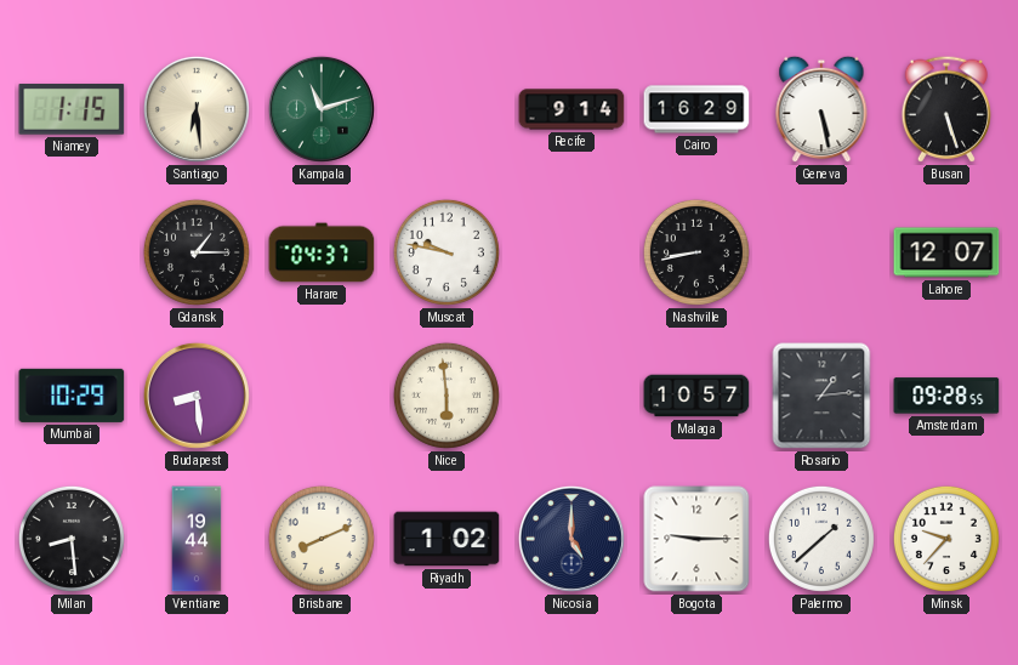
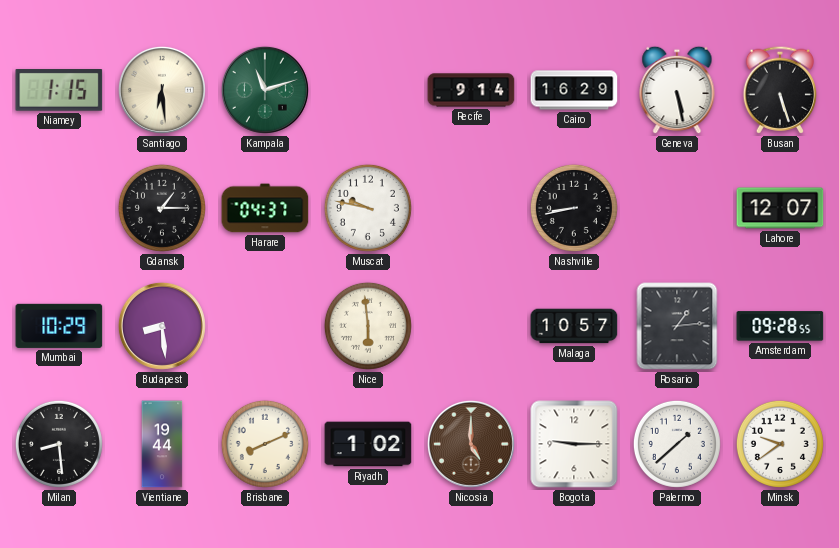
Nicosia dial: navy -> brown
Minsk: 9:37 -> 9:39
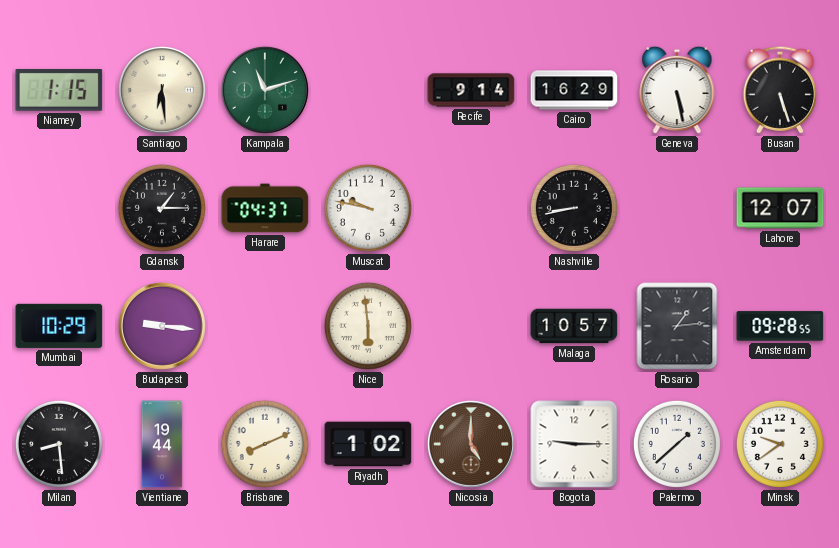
Budapest: 8:29 -> 9:16
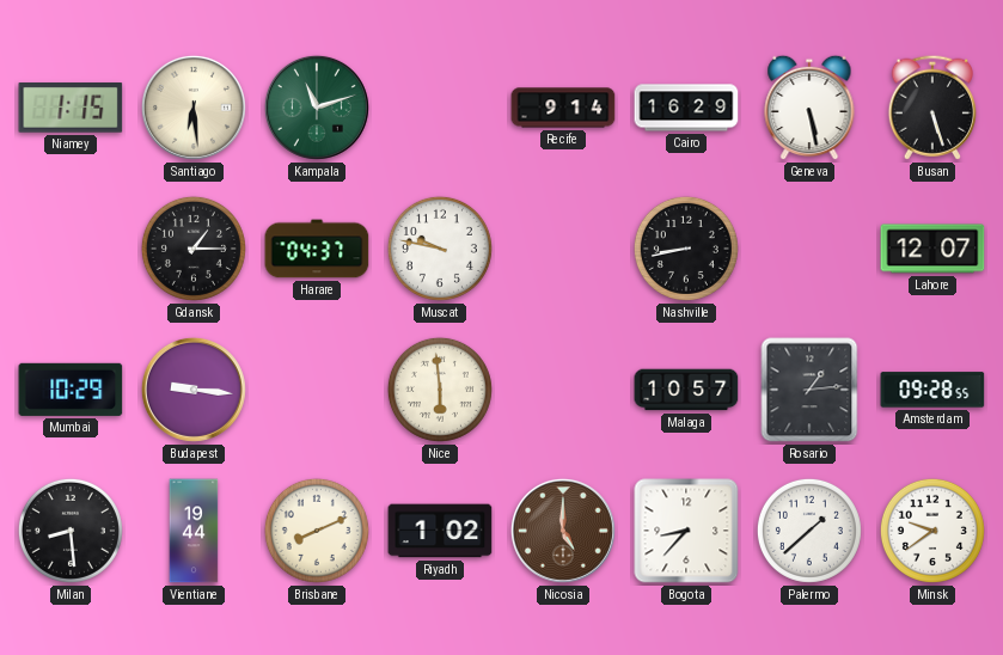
Bogota: 9:15 -> 8:37
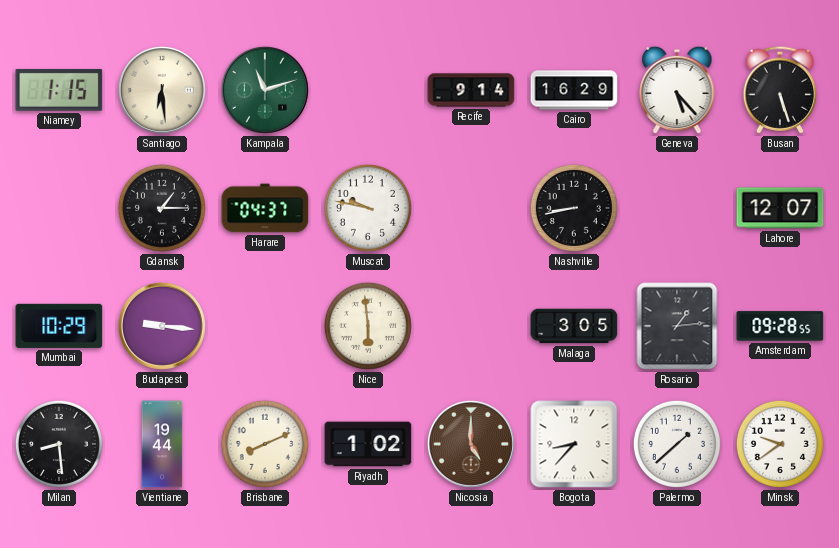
Geneva: 5:28 -> 5:23
Malaga: 10:57 -> 3:05
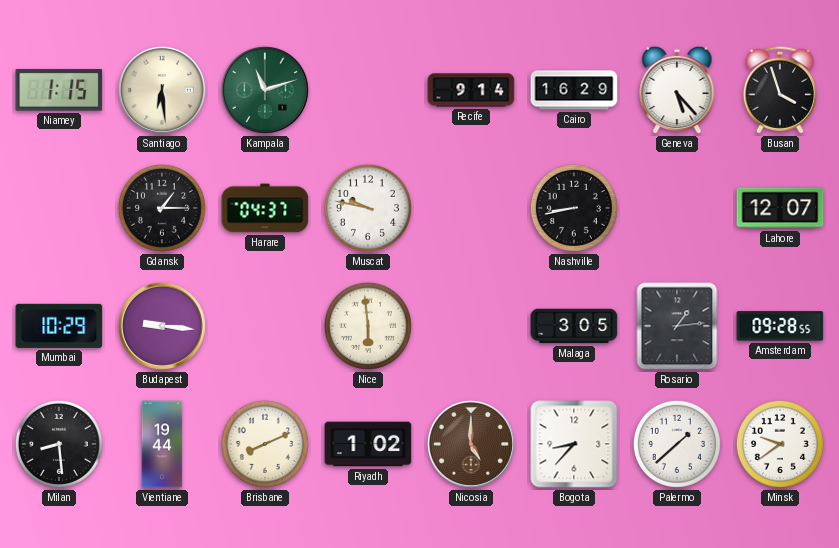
Busan: 5:27 -> 3:57
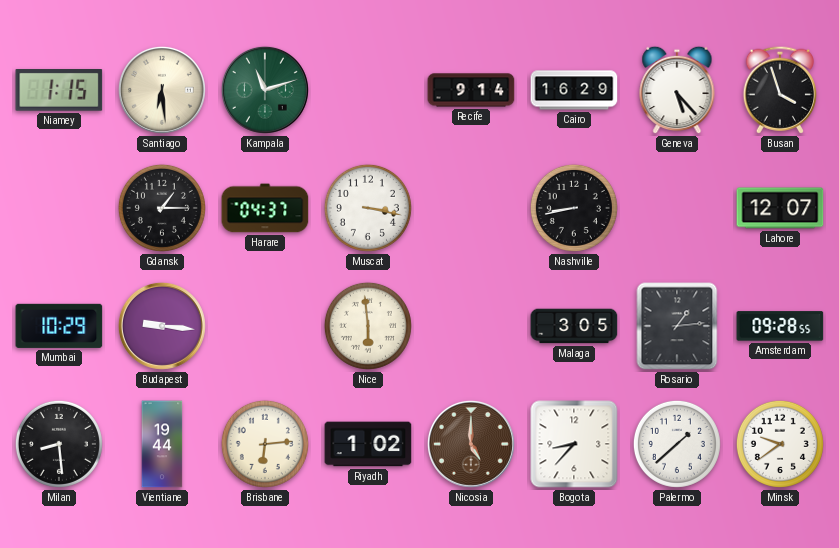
Muscat: 9:47 -> 3:17
Brisbane: 8:11 -> 6:14
